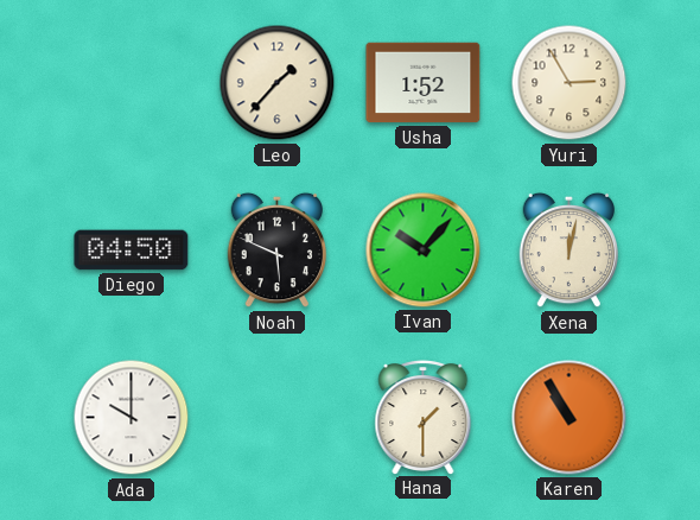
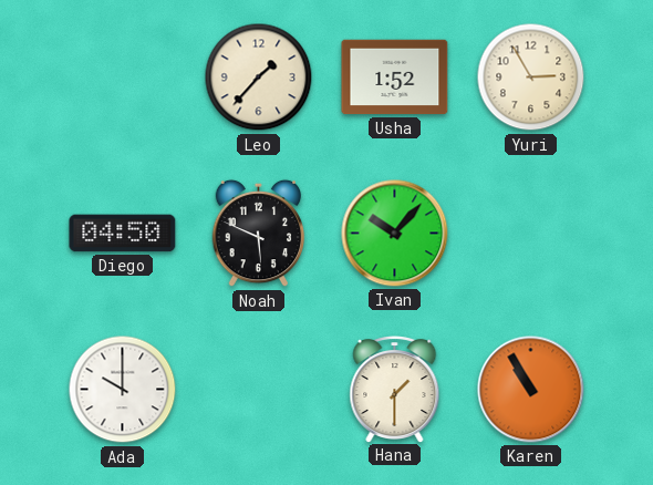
Xena: 12:02 -> none
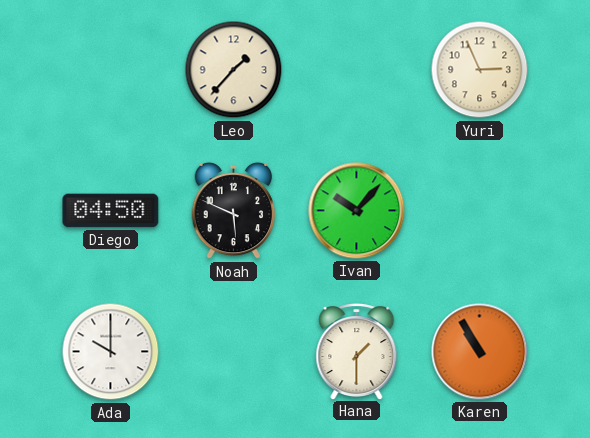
Usha: 1:52 -> none
Yuri: 2:55 -> 2:56
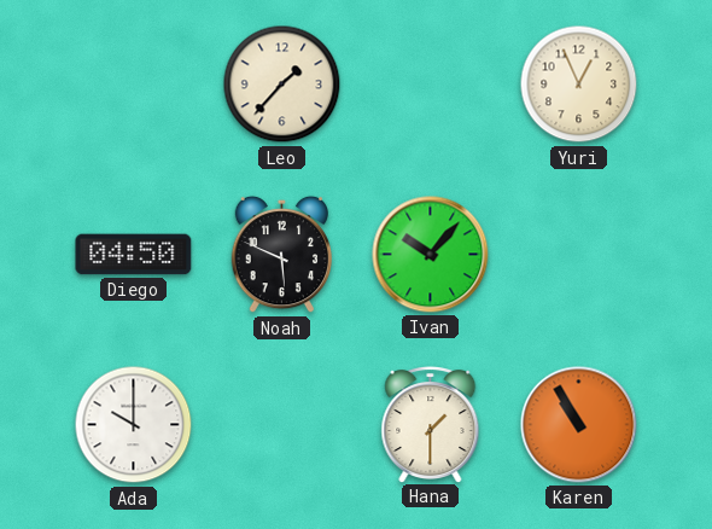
Yuri: 2:56 -> 12:56
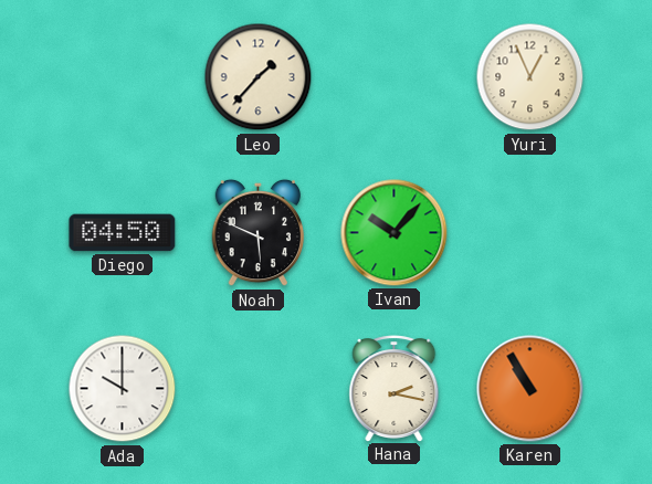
Hana: 1:30 -> 2:17
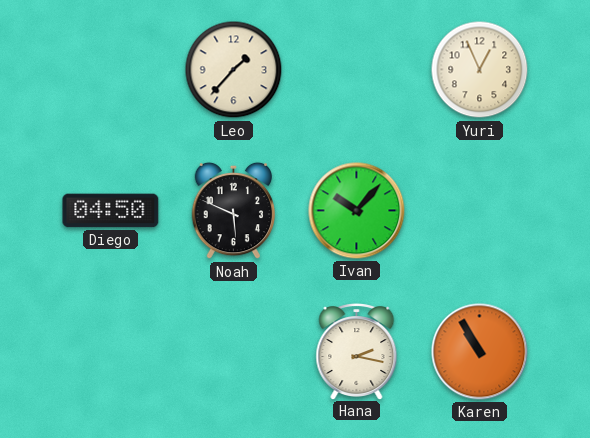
Ada: 10:00 -> none
